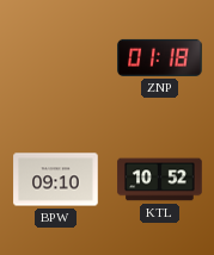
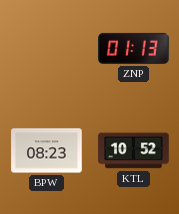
ZNP: 01:18 -> 01:13
BPW: 09:10 -> 08:23
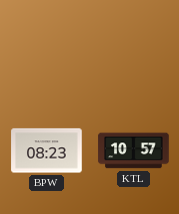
ZNP: 01:13 -> none
KTL: 10:52 -> 10:57
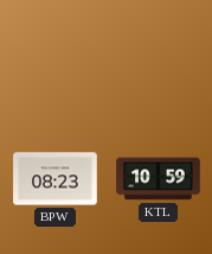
KTL: 10:57 -> 10:59
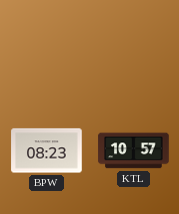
KTL: 10:59 -> 10:57
